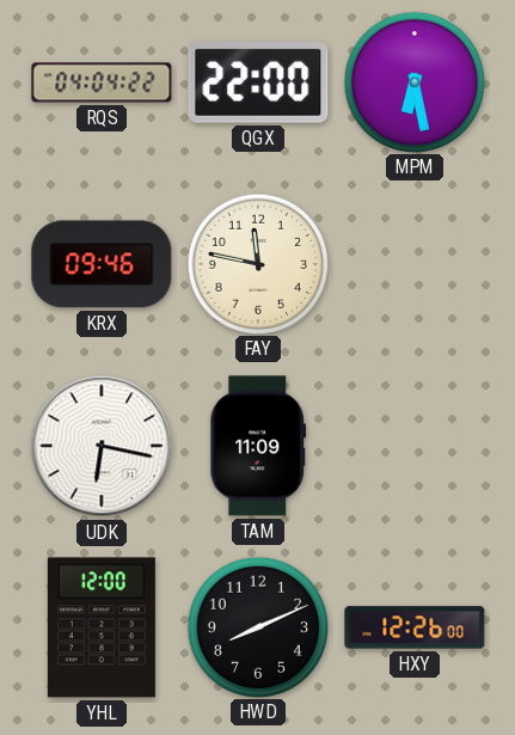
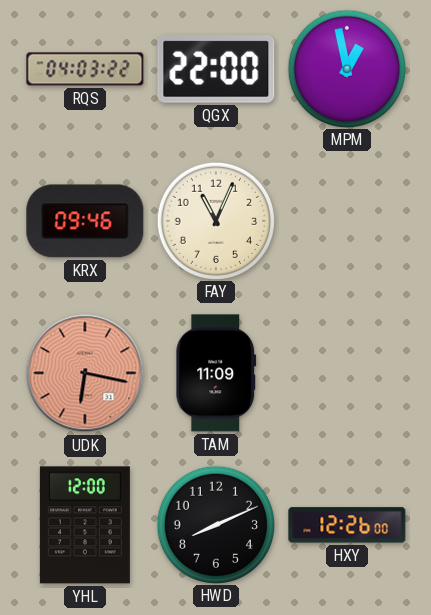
RQS: 04:04 -> 04:03
MPM: 6:28 -> 12:58
FAY: 11:47 -> 11:04
UDK dial: white -> salmon
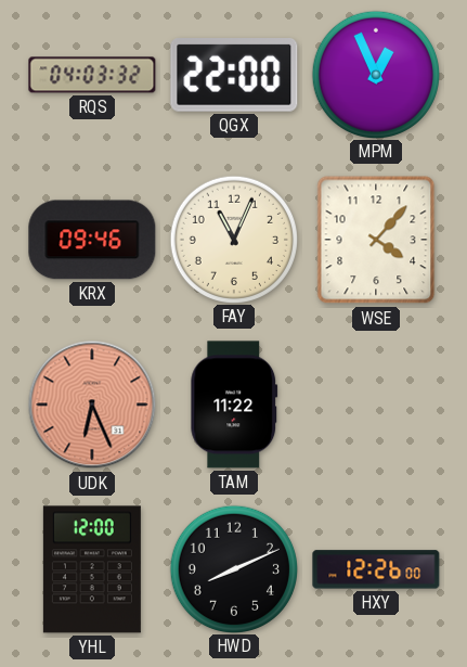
RQS: 04:03:22 -> 04:03:32
MPM: 12:58 -> 12:56
WSE: none -> 4:07
UDK: 6:17 -> 6:26
TAM: 11:09 -> 11:22
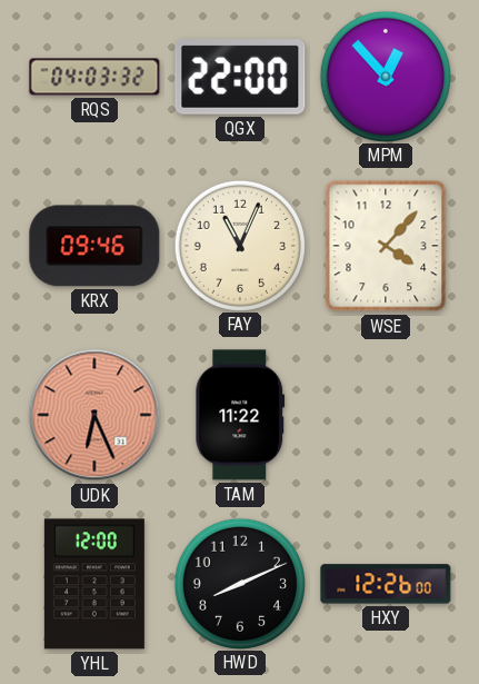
MPM: 12:56 -> 12:53
